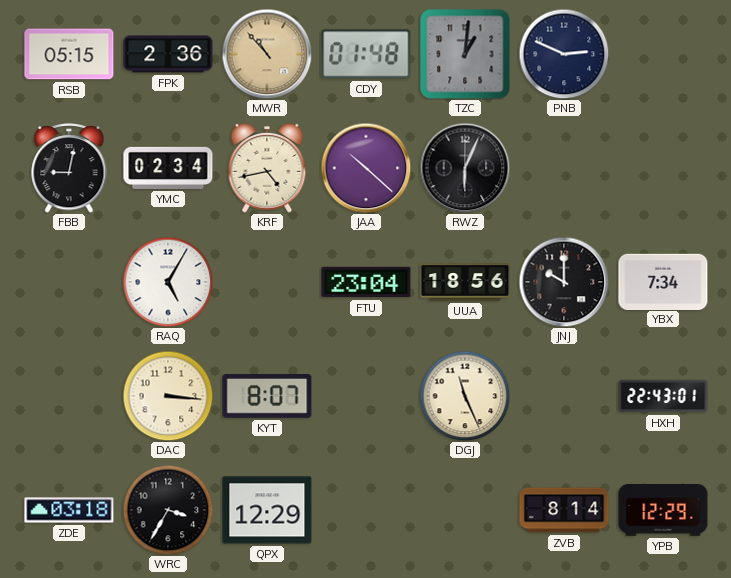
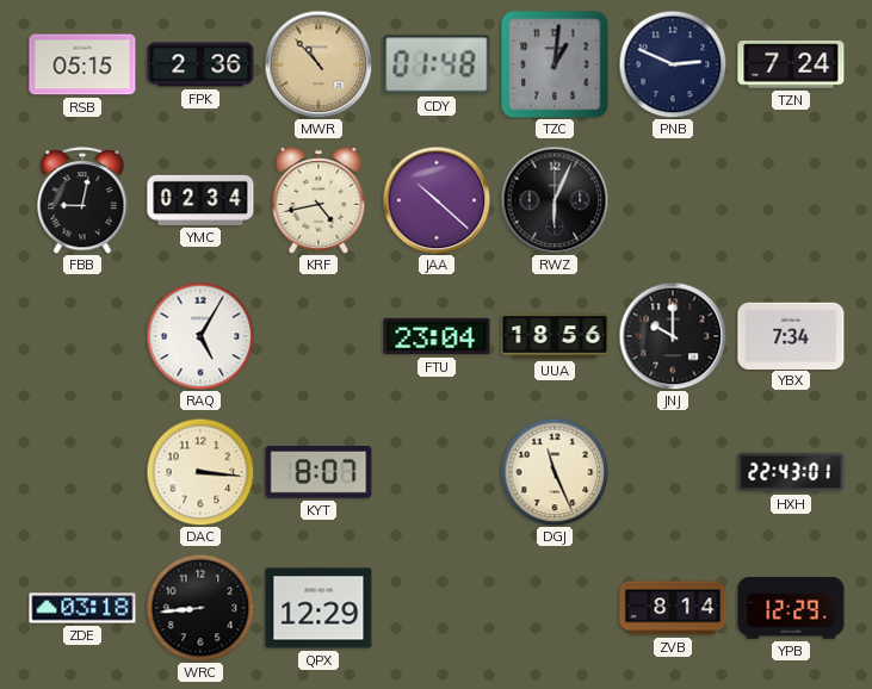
TZN: none -> 7:24
WRC: 3:35 -> 8:44
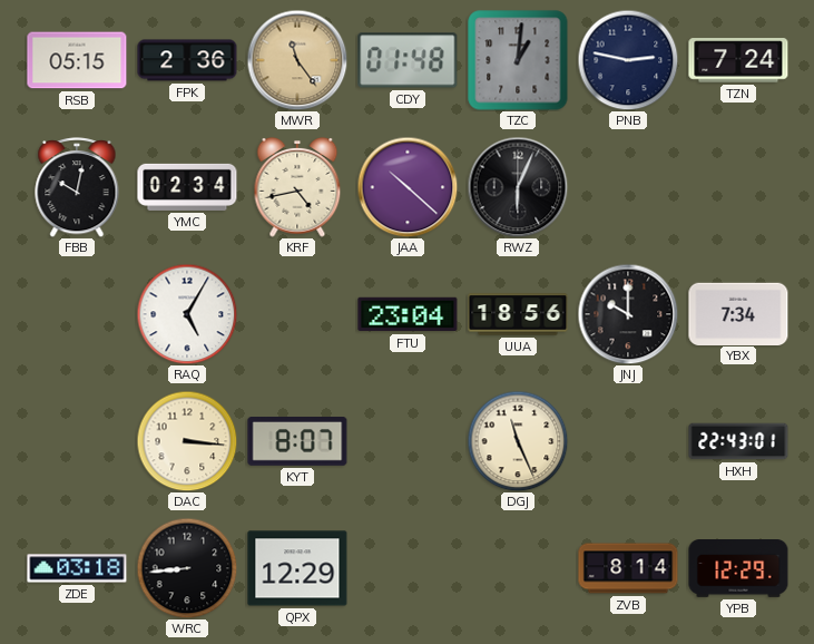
MWR: 10:53 -> 11:24
PNB: 2:49 -> 2:47
FBB: 9:02 -> 10:02
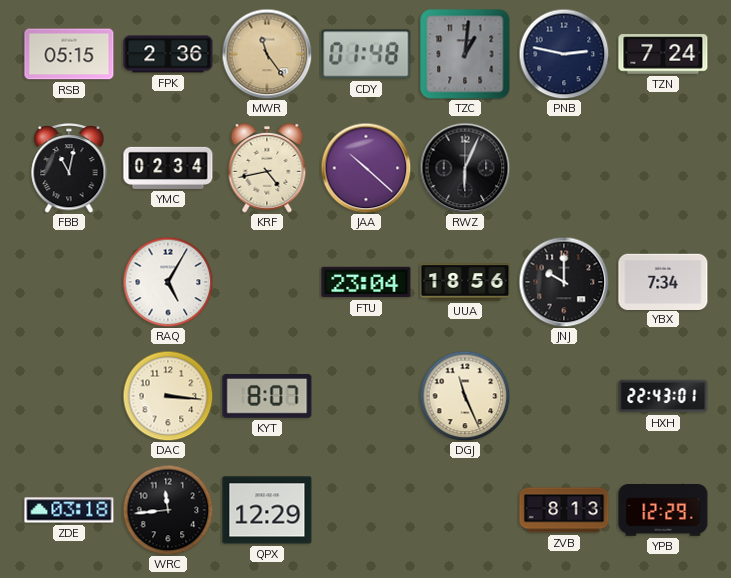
FBB: 10:02 -> 11:02
WRC: 8:44 -> 11:44
ZVB: 8:14 -> 8:13
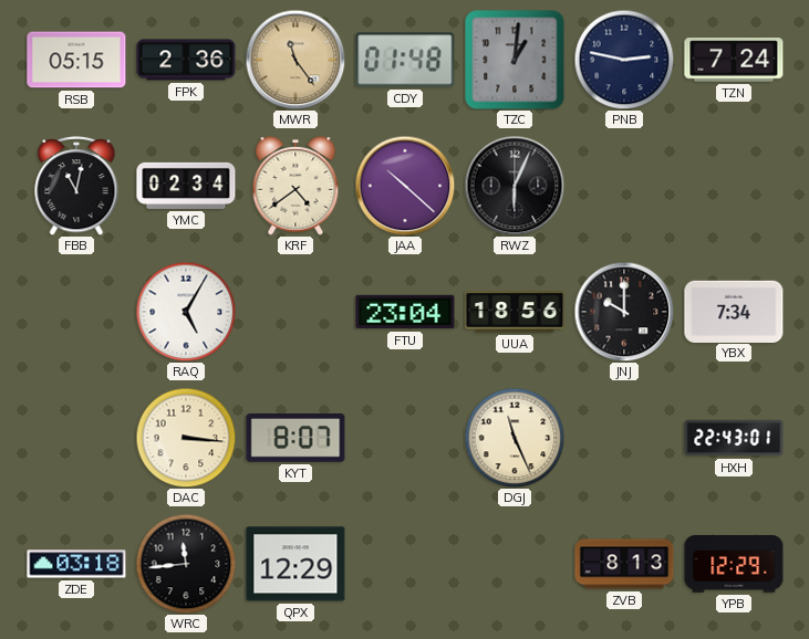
KRF: 4:43 -> 4:39
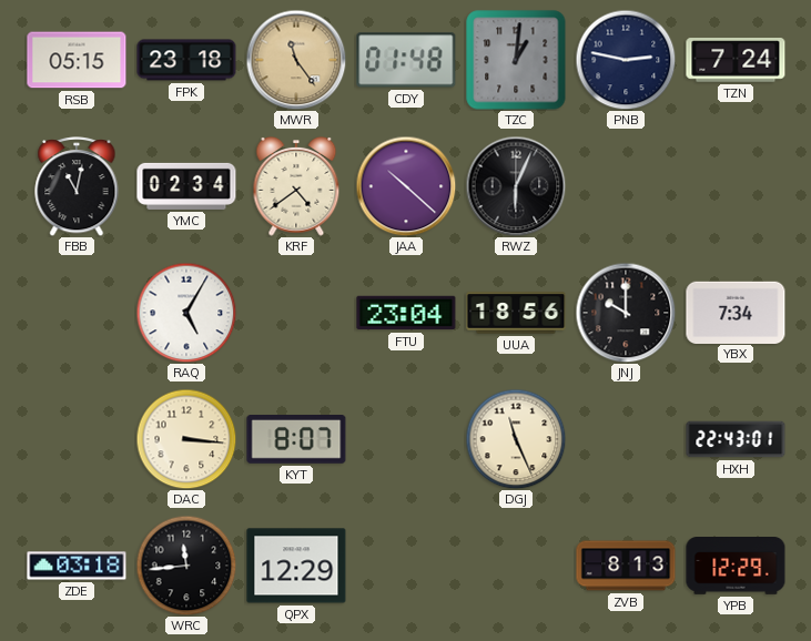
FPK: 2:36 -> 23:18
